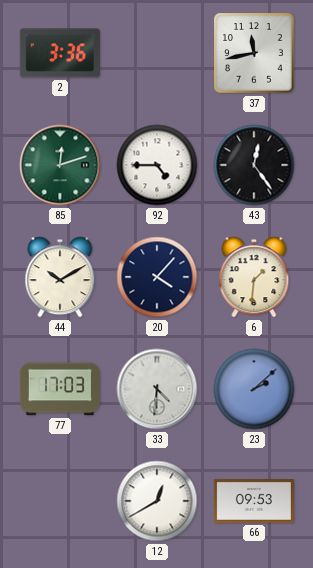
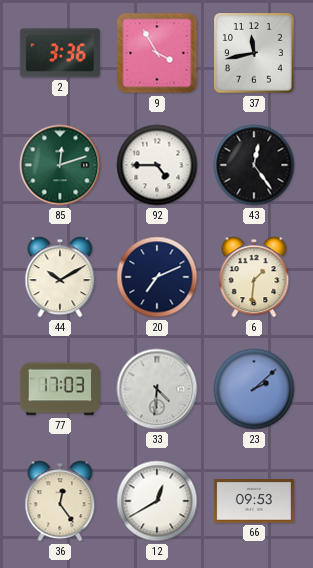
9: none -> 3:55
20: 4:07 -> 7:11
36: none -> 12:24
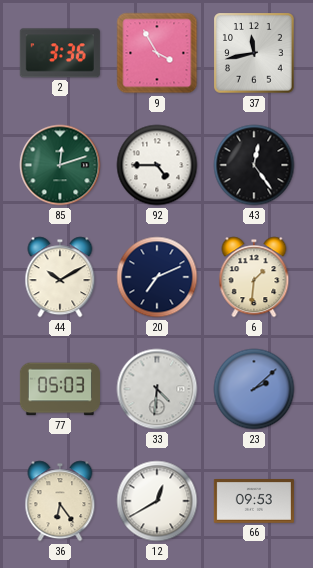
77: 17:03 -> 05:03
36: 12:24 -> 6:24
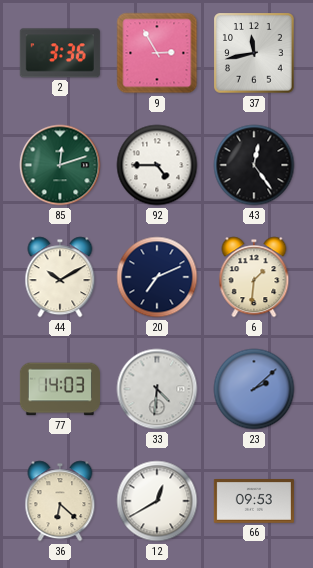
9: 3:55 -> 2:55
77: 05:03 -> 14:03
36: 6:24 -> 6:22
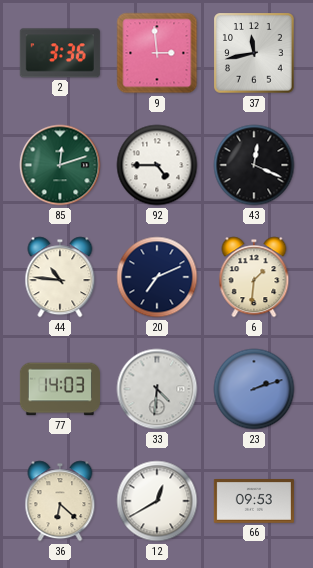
9: 2:55 -> 2:59
43: 12:24 -> 12:19
44: 10:10 -> 10:46
23: 2:08 -> 2:12
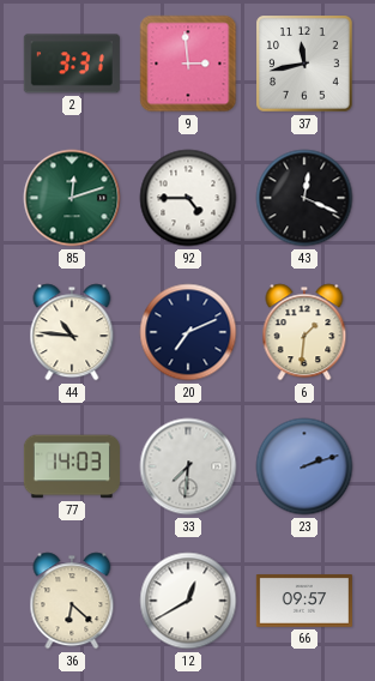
2: 3:36 -> 3:31
33: 4:31 -> 7:31
66: 09:53 -> 09:57
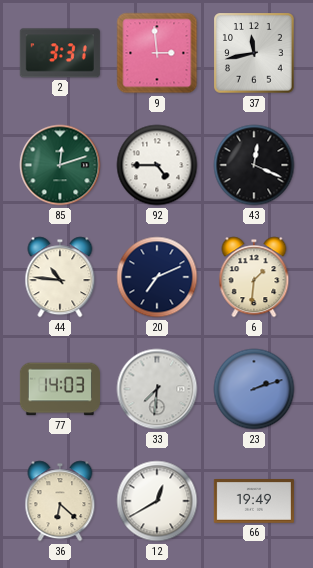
66: 09:57 -> 19:49
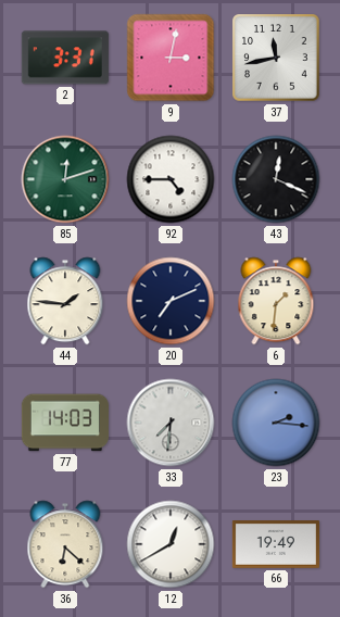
9: 2:59 -> 3:02
44: 10:46 -> 1:46
23: 2:12 -> 2:16
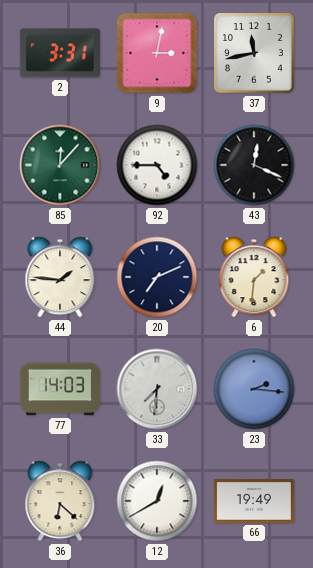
85: 12:12 -> 12:07
